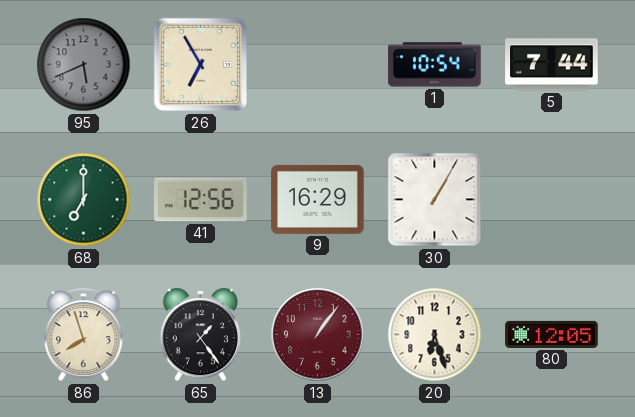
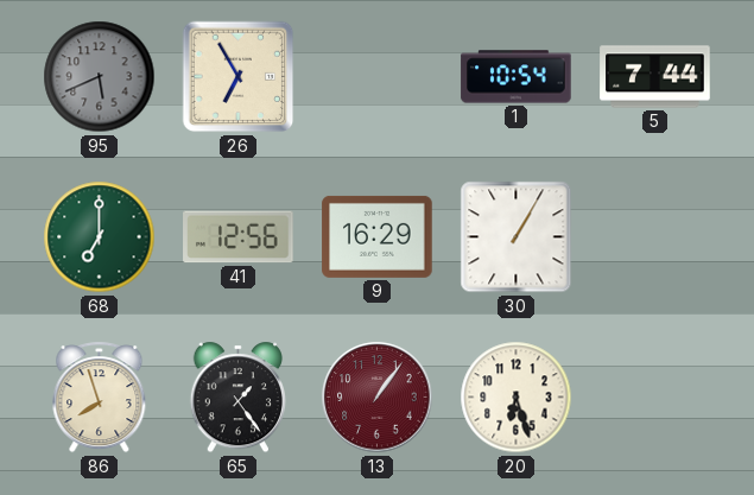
80: 12:05 -> none
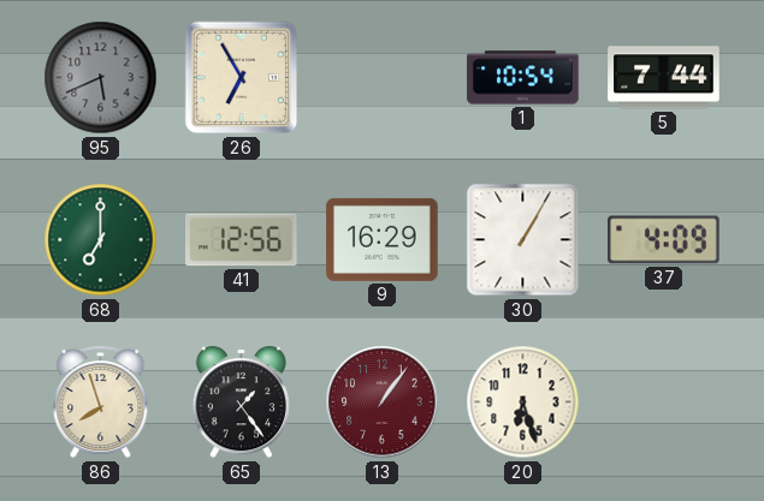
37: none -> 4:09
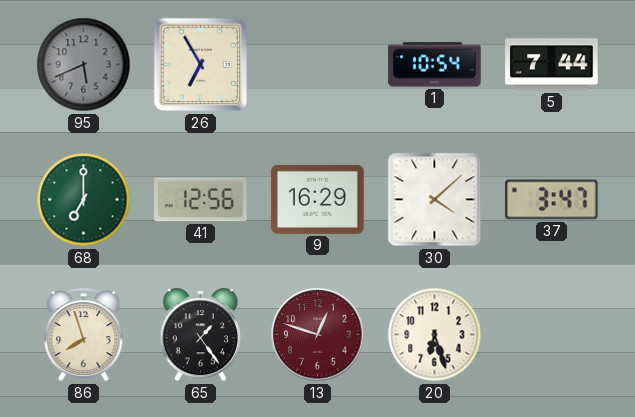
30: 1:05 -> 4:08
37: 4:09 -> 3:47
13: 1:06 -> 12:48
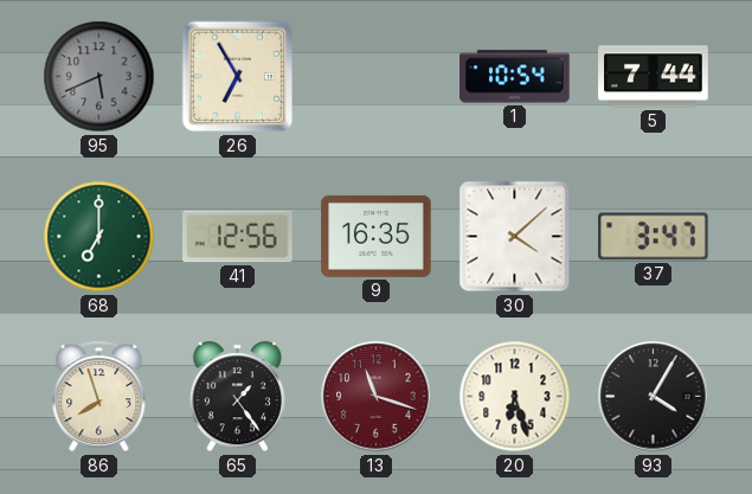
9: 16:29 -> 16:35
13: 12:48 -> 11:18
93: none -> 4:05
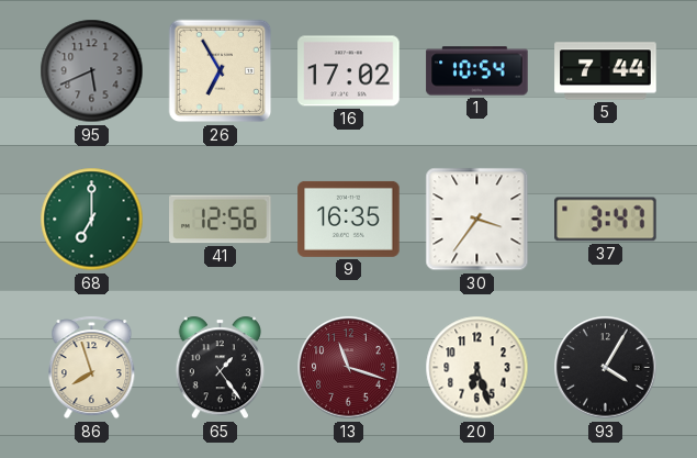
16: none -> 17:02
30: 4:08 -> 3:36
